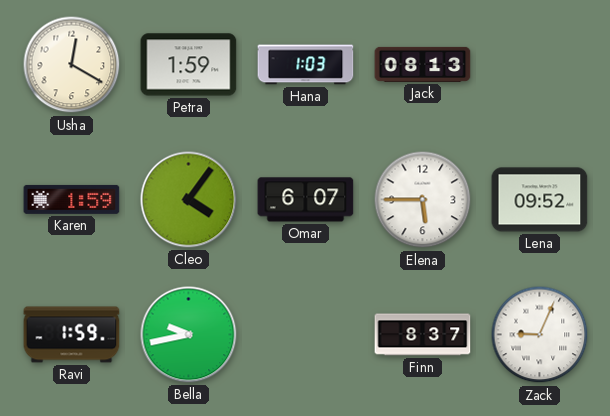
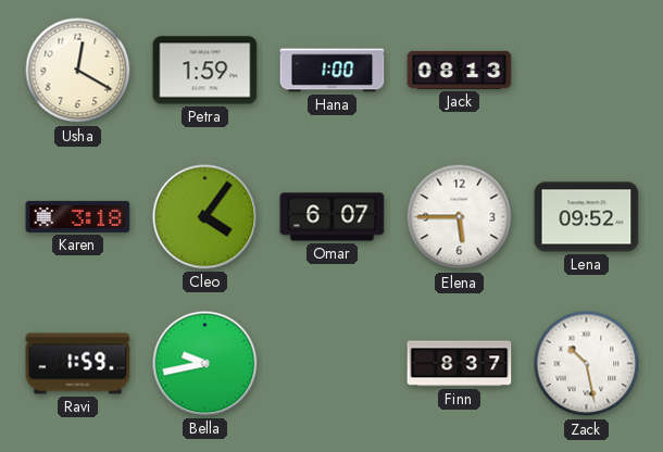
Hana: 1:03 -> 1:00
Karen: 1:59 -> 3:18
Zack: 9:04 -> 10:28
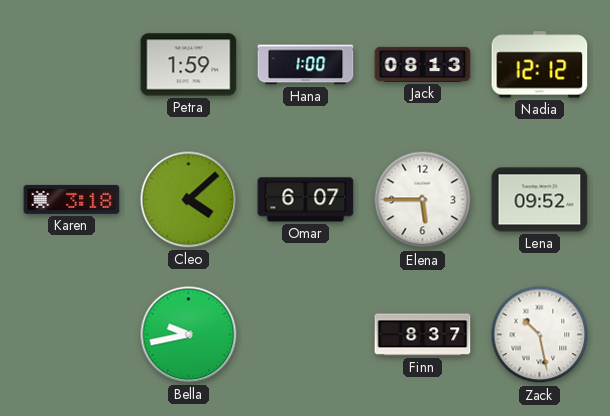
Usha: 12:20 -> none
Nadia: none -> 12:12
Cleo: 4:06 -> 4:08
Ravi: 1:59 -> none
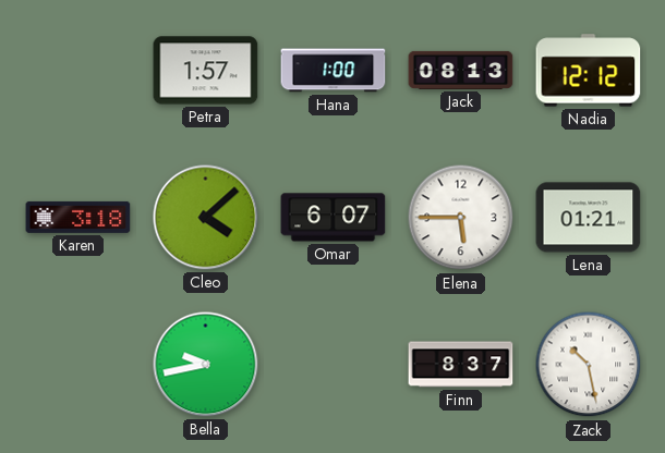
Petra: 1:59 -> 1:57
Lena: 09:52 -> 01:21
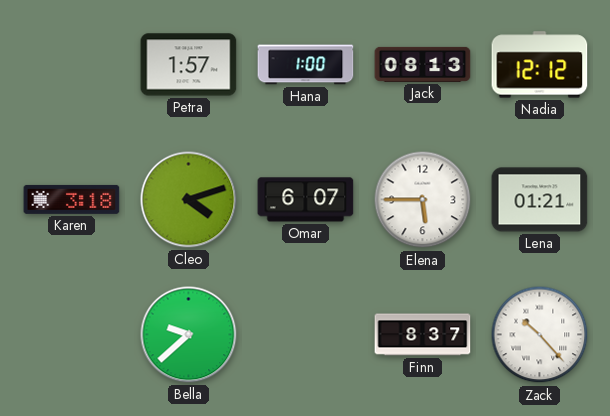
Cleo: 4:08 -> 4:12
Bella: 9:43 -> 9:38
Zack: 10:28 -> 10:23
